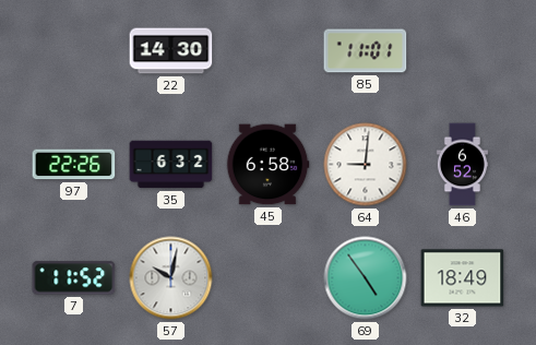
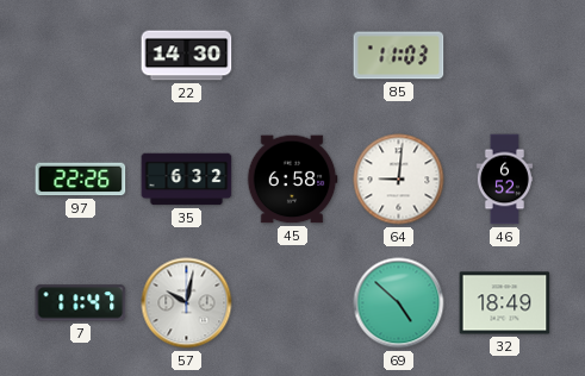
85: 11:01 -> 11:03
7: 11:52 -> 11:47
69: 4:54 -> 4:52
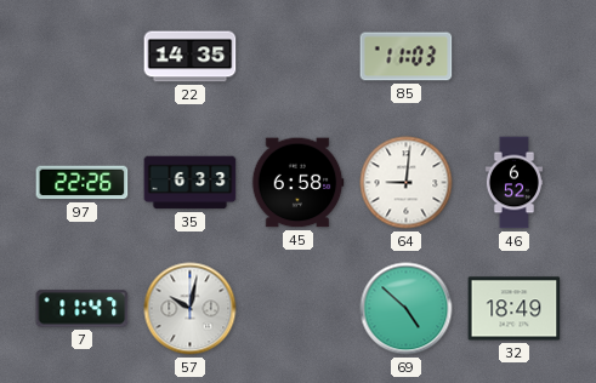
22: 14:30 -> 14:35
35: 6:32 -> 6:33
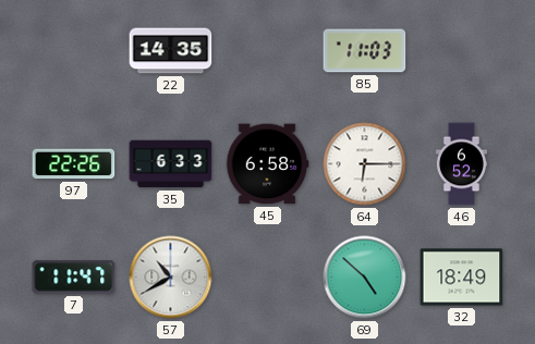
64: 9:01 -> 6:15
57: 10:02 -> 10:40
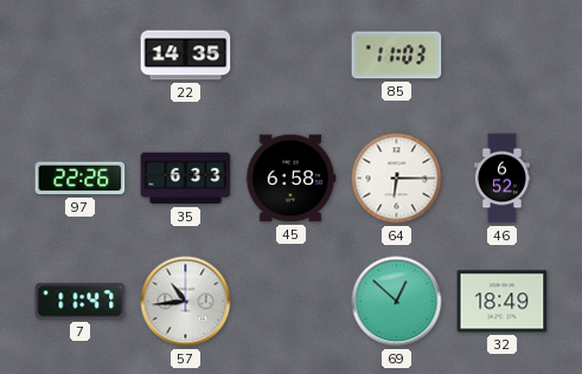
57: 10:40 -> 10:44
69: 4:52 -> 12:52
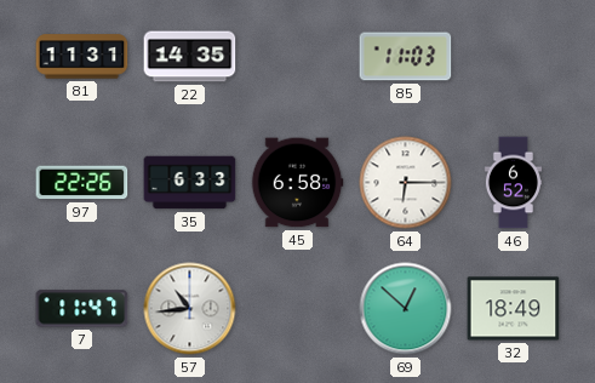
81: none -> 11:31
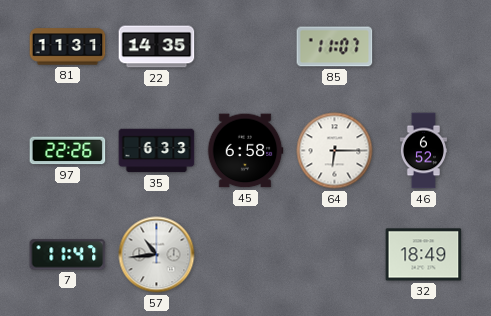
85: 11:03 -> 11:07
69: 12:52 -> none
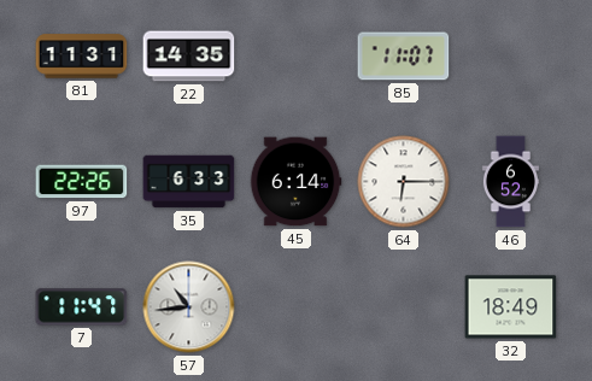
45: 6:58 -> 6:14
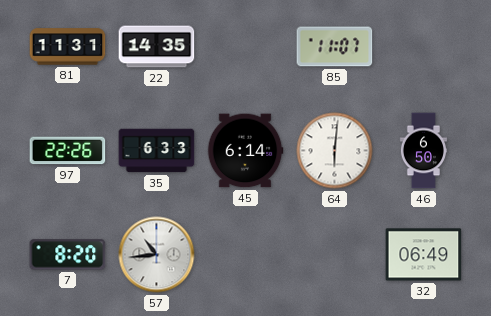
64: 6:15 -> 6:01
46: 6:52 -> 6:50
7: 11:47 -> 8:20
32: 18:49 -> 06:49
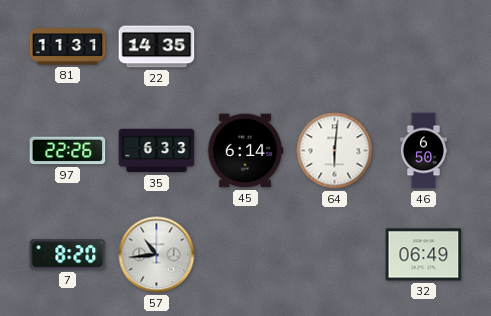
85: 11:07 -> none
